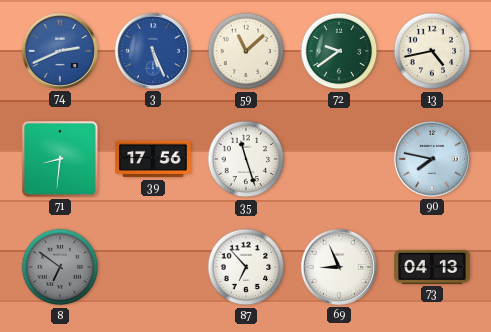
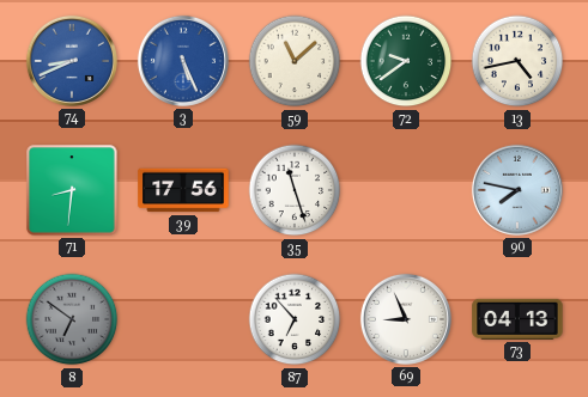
74: 2:41 -> 8:41
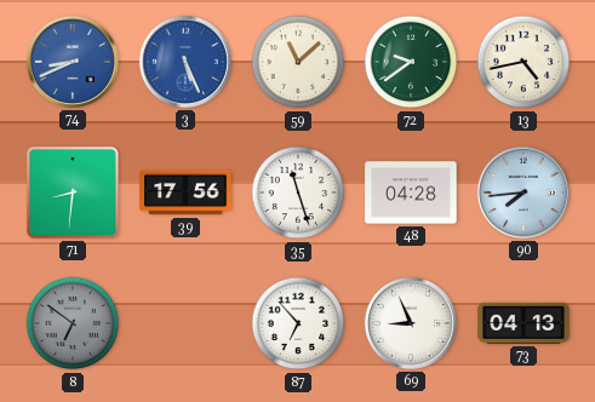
48: none -> 04:28
90: 7:47 -> 7:44
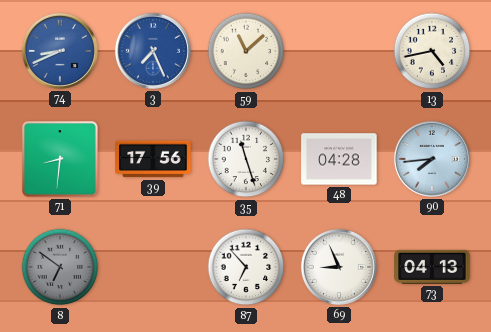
3: 5:26 -> 7:26
72: 9:39 -> none
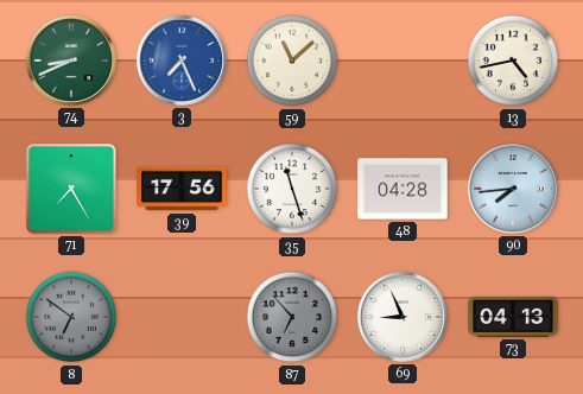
74 dial: blue -> green
71: 8:31 -> 7:25
87 dial: white -> grey
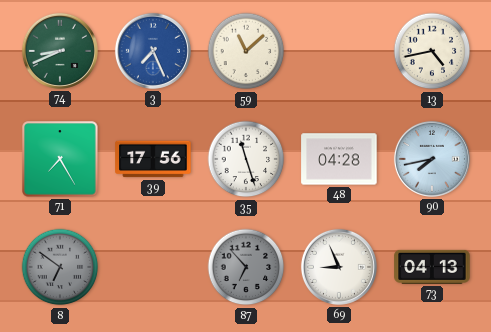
90: 7:44 -> 7:43
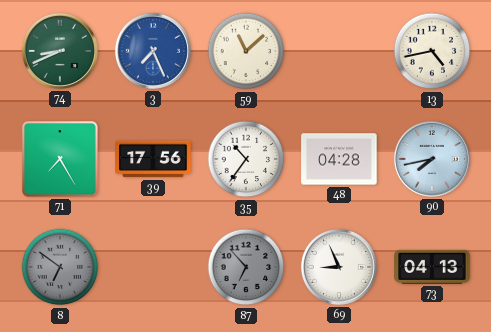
35: 11:27 -> 10:36
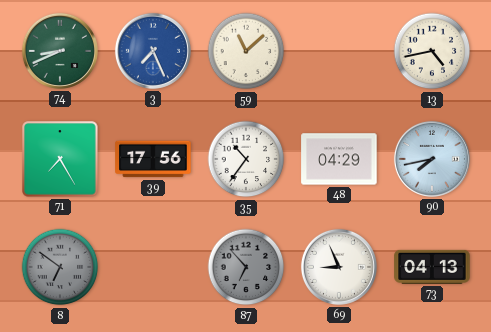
48: 04:28 -> 04:29
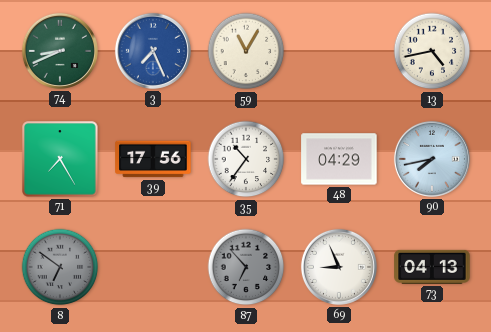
59: 11:08 -> 11:05
